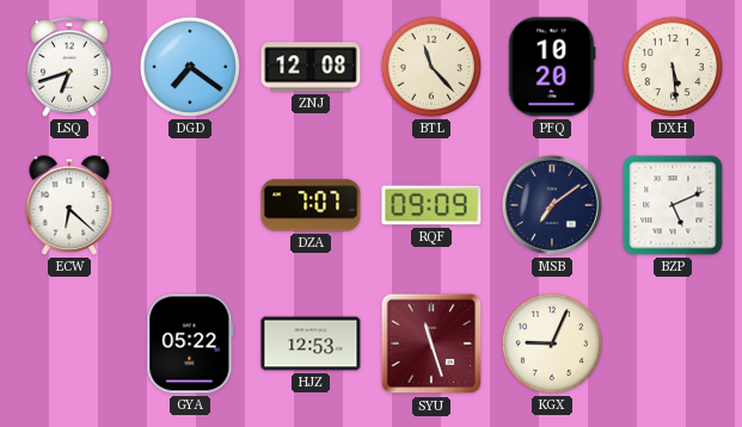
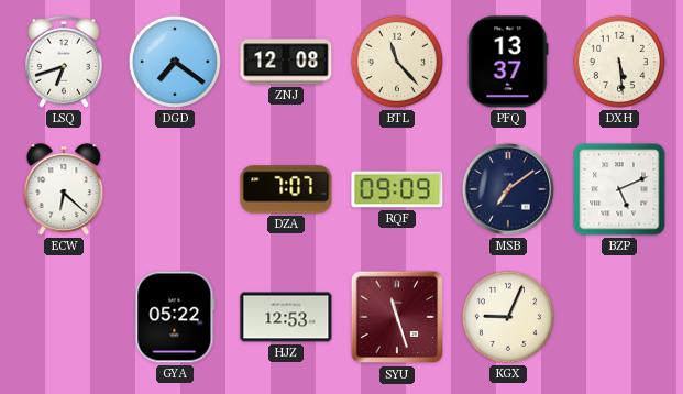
PFQ: 10:20 -> 13:37
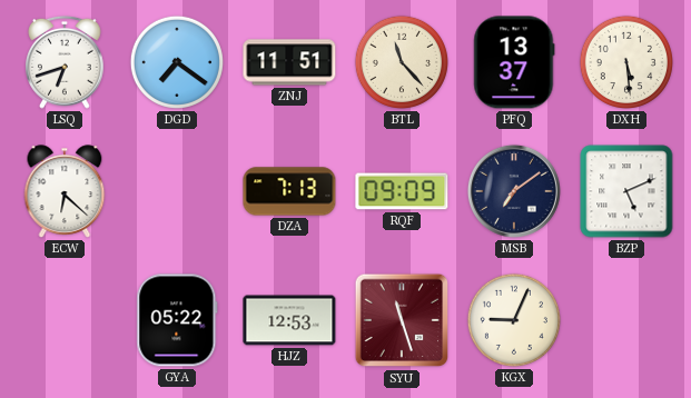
ZNJ: 12:08 -> 11:51
DZA: 7:07 -> 7:13
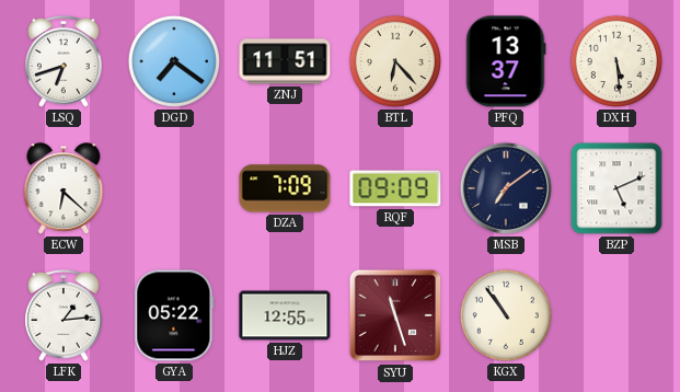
BTL: 11:23 -> 6:23
DZA: 7:13 -> 7:09
LFK: none -> 1:14
HJZ: 12:53 -> 12:55
KGX: 9:04 -> 10:54
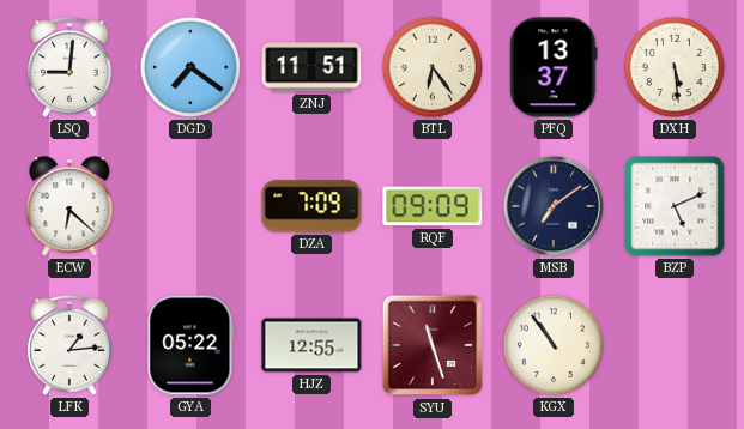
LSQ: 6:42 -> 9:01
BTL: 6:23 -> 6:24
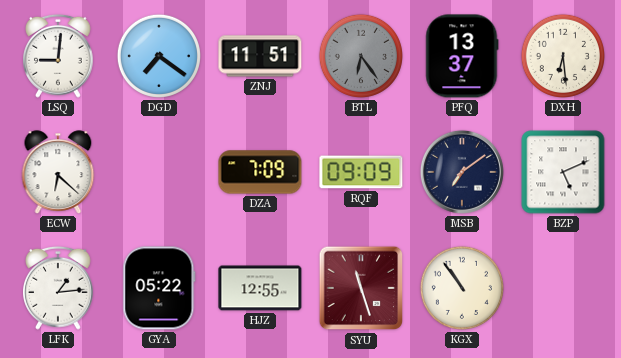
BTL dial: cream -> grey
DXH: 5:29 -> 6:29
